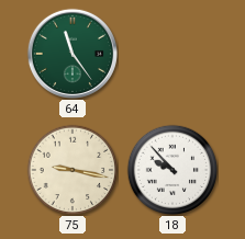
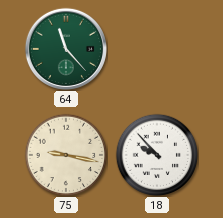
64: 11:24 -> 11:23
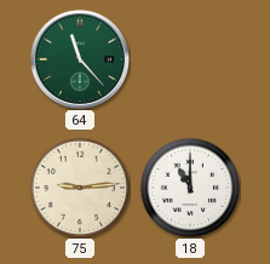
75: 9:17 -> 9:14
18: 9:53 -> 11:00
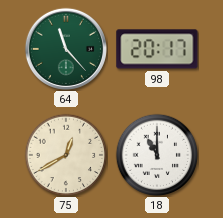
98: none -> 20:17
75: 9:14 -> 12:40
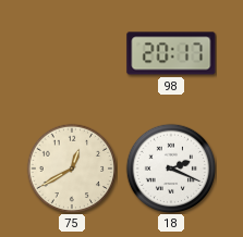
64: 11:23 -> none
18: 11:00 -> 2:19
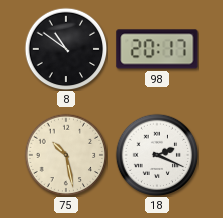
8: none -> 10:51
75: 12:40 -> 10:28
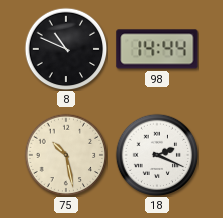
8: 10:51 -> 10:49
98: 20:17 -> 14:44
